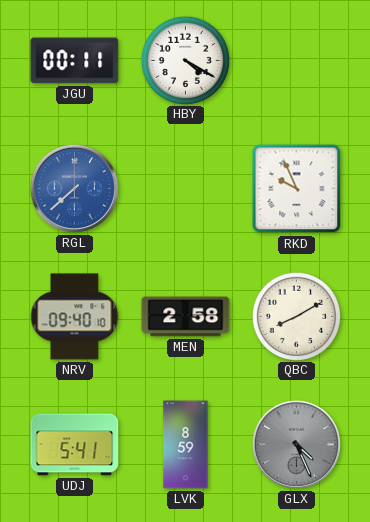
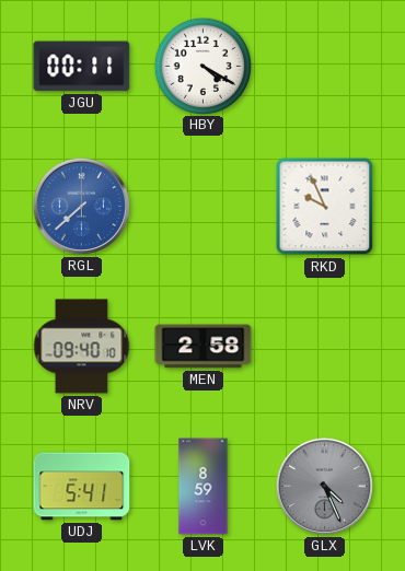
QBC: 8:10 -> none
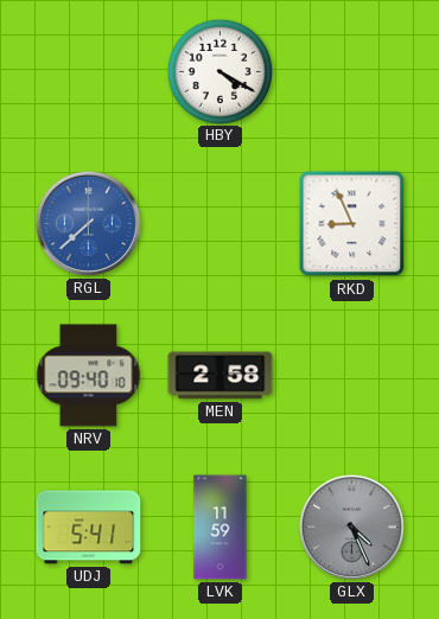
JGU: 00:11 -> none
RKD: 9:56 -> 8:56
LVK: 8:59 -> 11:59
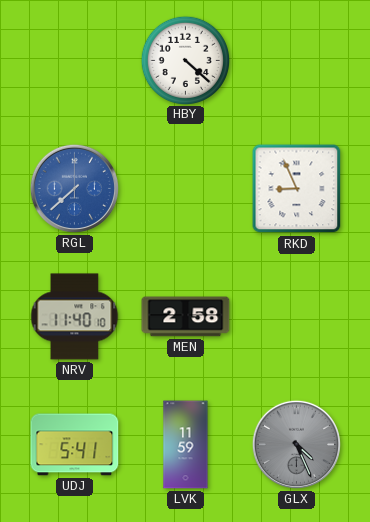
HBY: 4:20 -> 4:22
NRV: 09:40 -> 11:40
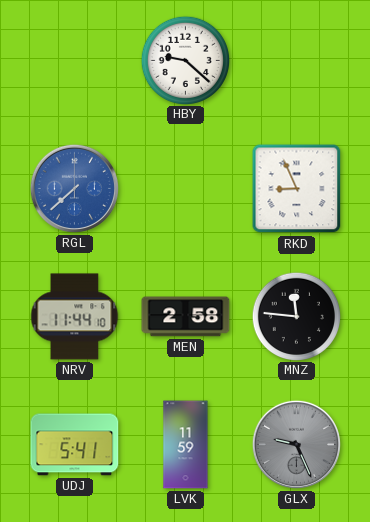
HBY: 4:22 -> 9:22
NRV: 11:40 -> 11:44
MNZ: none -> 11:46
GLX: 4:26 -> 9:26
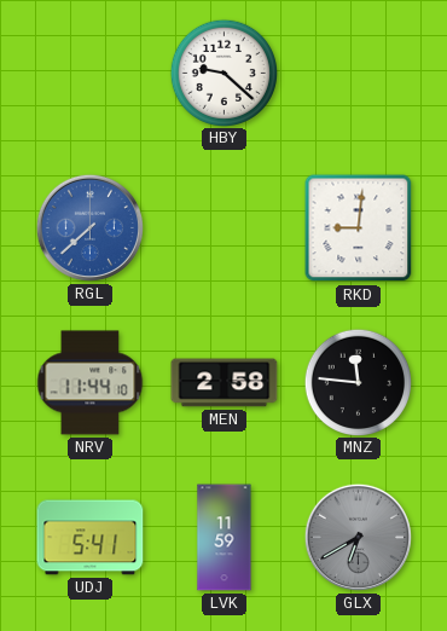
RKD: 8:56 -> 9:01
GLX: 9:26 -> 6:40
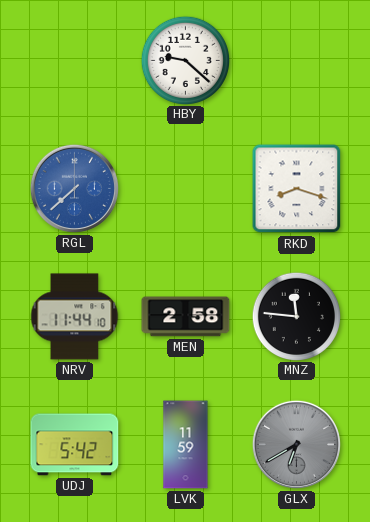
RKD: 9:01 -> 8:18
UDJ: 5:41 -> 5:42
